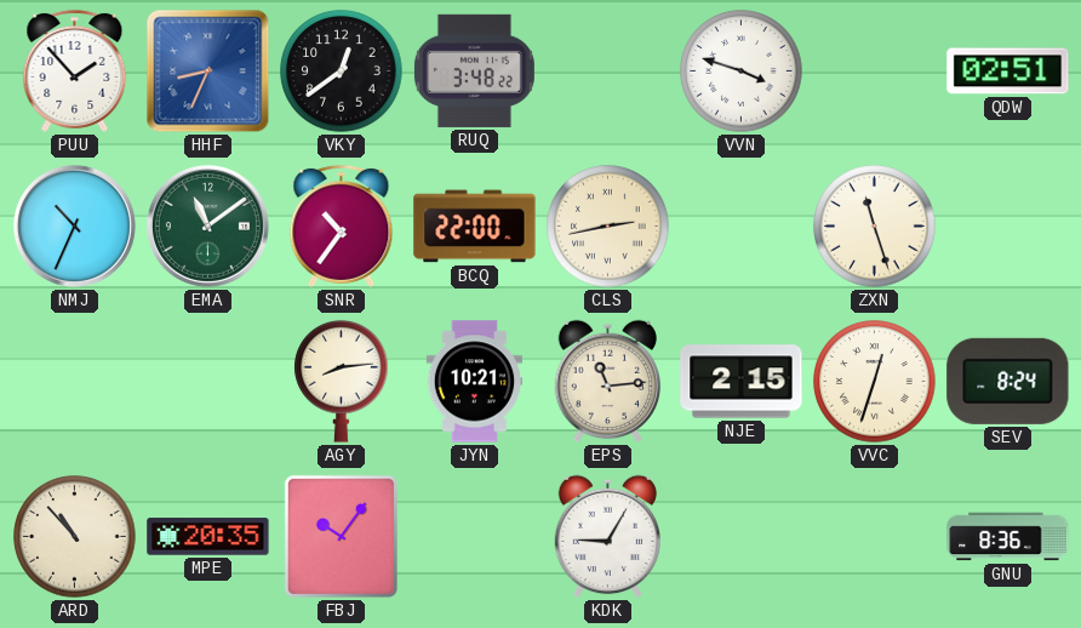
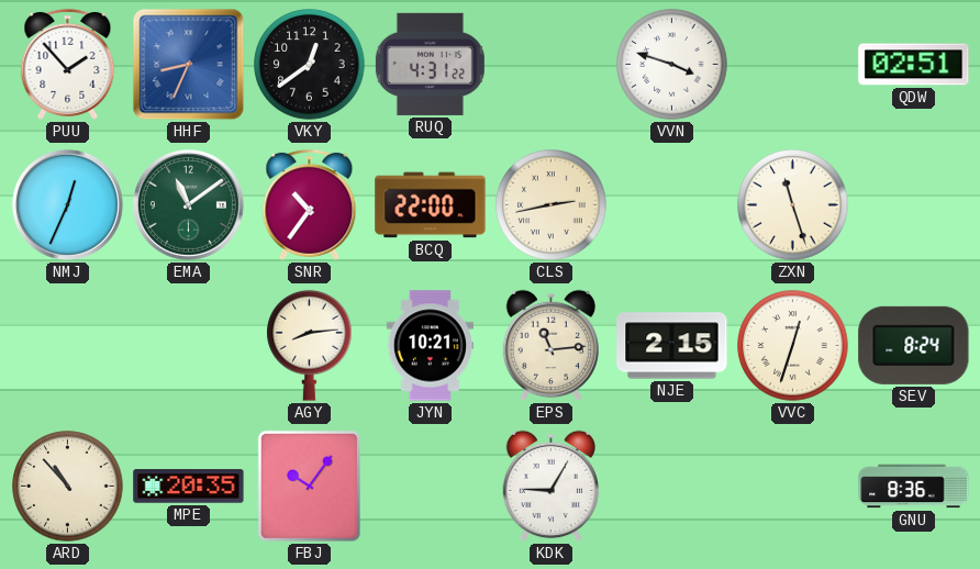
RUQ: 3:48 -> 4:31
NMJ: 10:34 -> 12:34
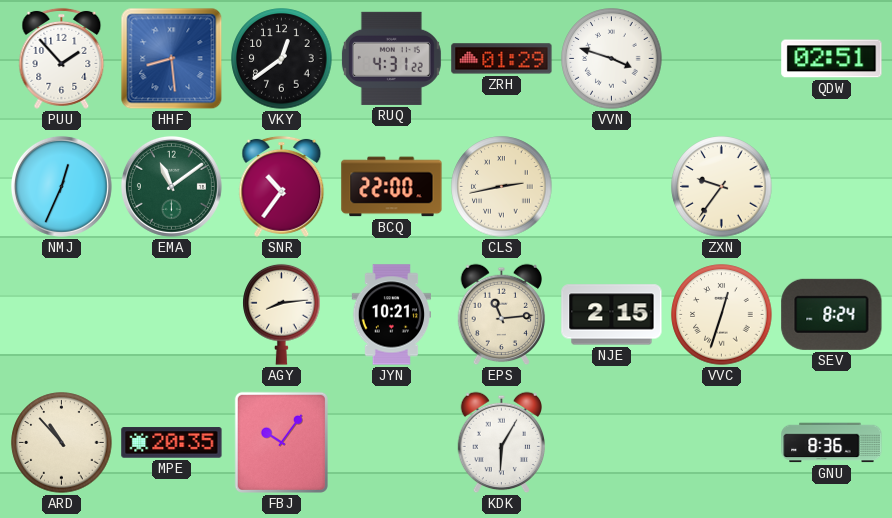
HHF: 8:34 -> 8:29
ZRH: none -> 01:29
ZXN: 11:27 -> 9:36
KDK: 9:05 -> 6:05
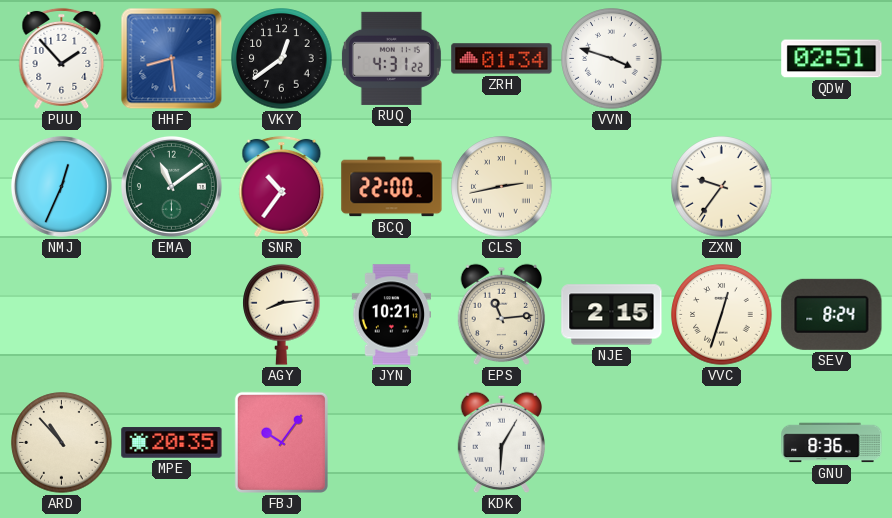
ZRH: 01:29 -> 01:34
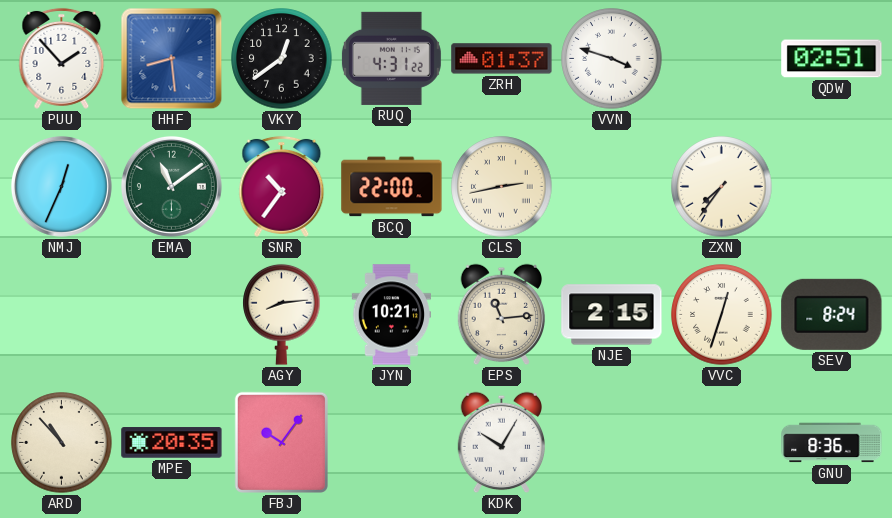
ZRH: 01:34 -> 01:37
ZXN: 9:36 -> 7:36
KDK: 6:05 -> 10:05
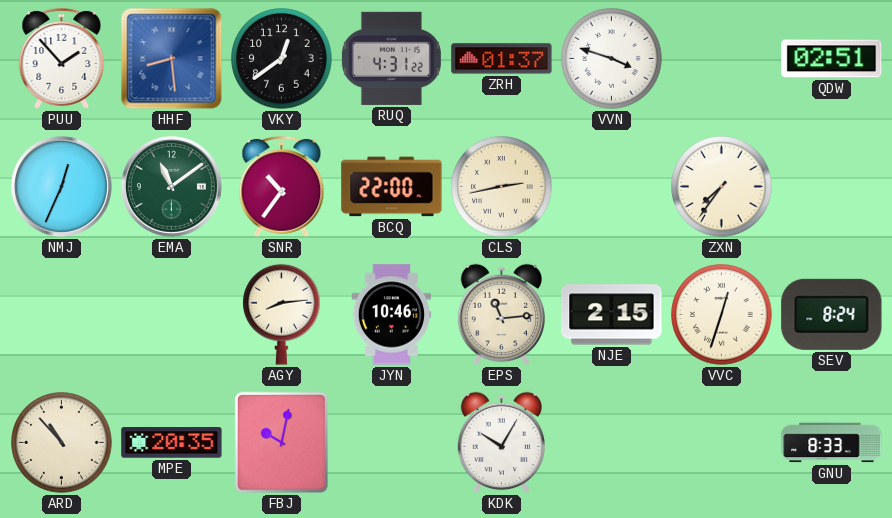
JYN: 10:21 -> 10:46
FBJ: 10:06 -> 10:02
GNU: 8:36 -> 8:33
